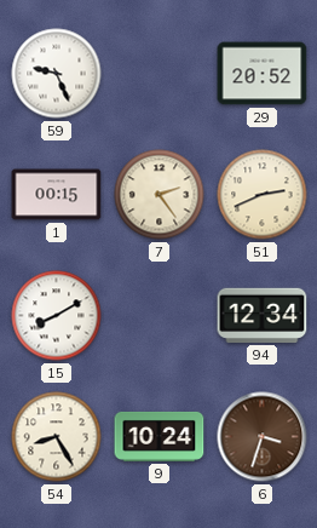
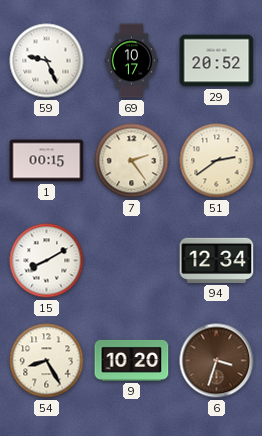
69: none -> 10:17
51: 2:41 -> 2:39
9: 10:24 -> 10:20
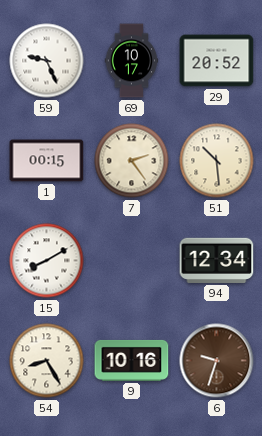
51: 2:39 -> 10:29
9: 10:20 -> 10:16
6: 3:33 -> 9:33
